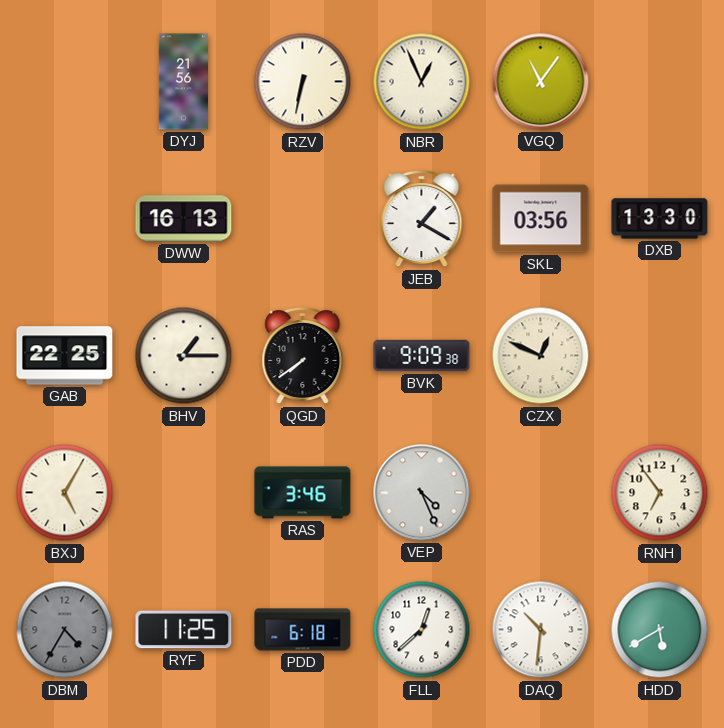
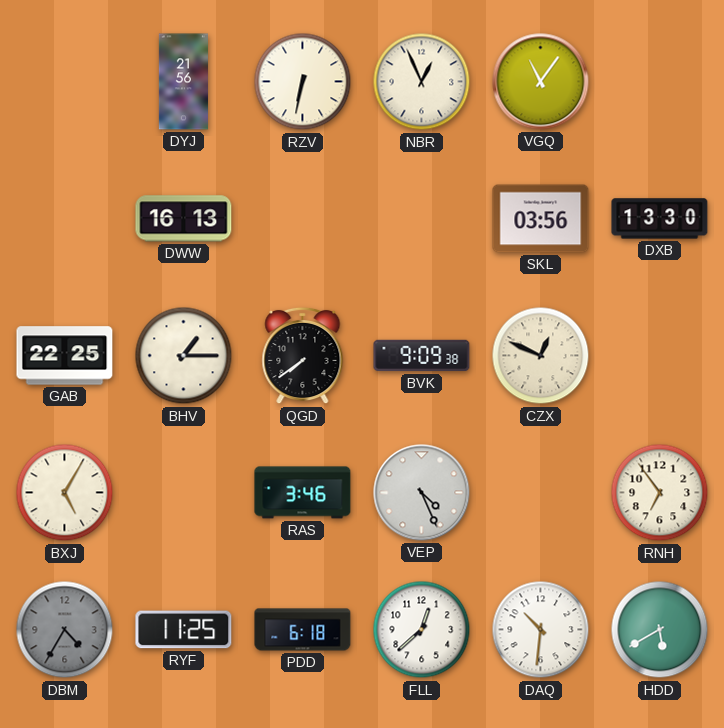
JEB: 1:20 -> none
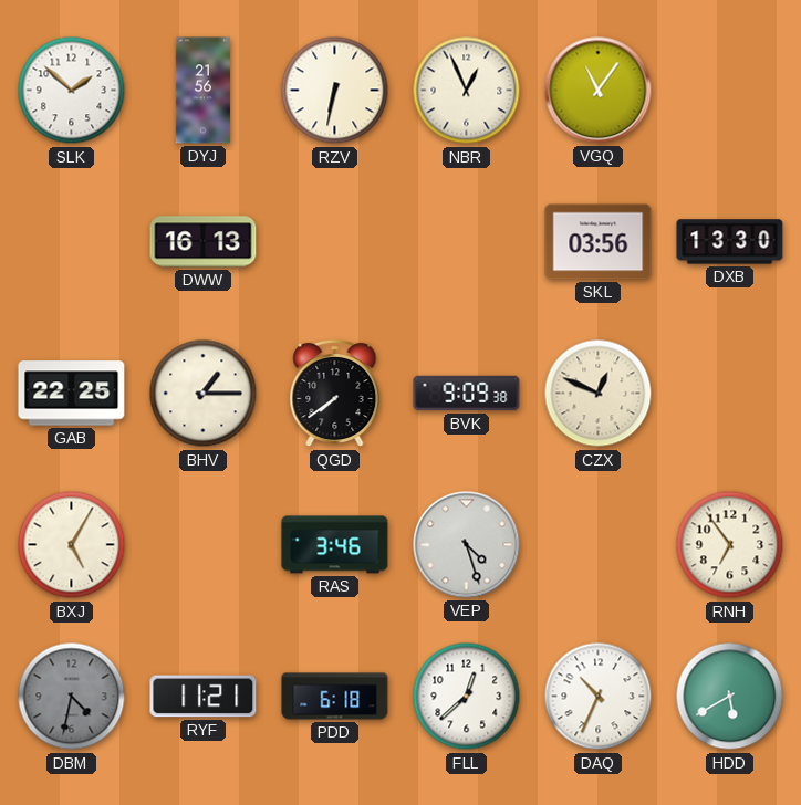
SLK: none -> 1:52
VEP: 4:26 -> 4:27
DBM: 4:35 -> 4:32
RYF: 11:25 -> 11:21
DAQ: 10:31 -> 10:34
